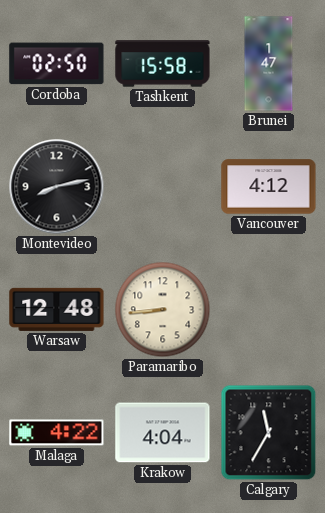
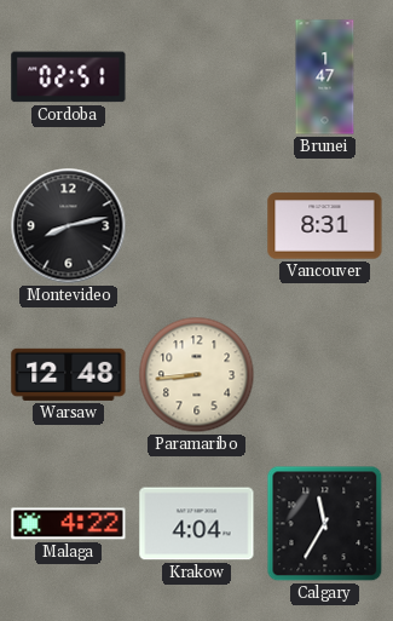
Cordoba: 02:50 -> 02:51
Tashkent: 15:58 -> none
Vancouver: 4:12 -> 8:31
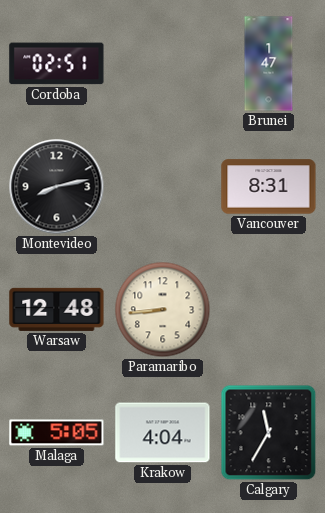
Malaga: 4:22 -> 5:05
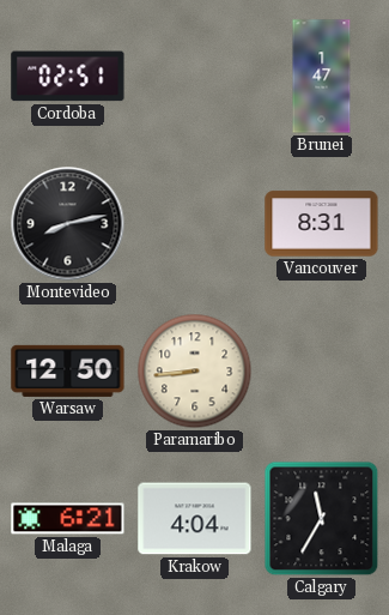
Warsaw: 12:48 -> 12:50
Malaga: 5:05 -> 6:21
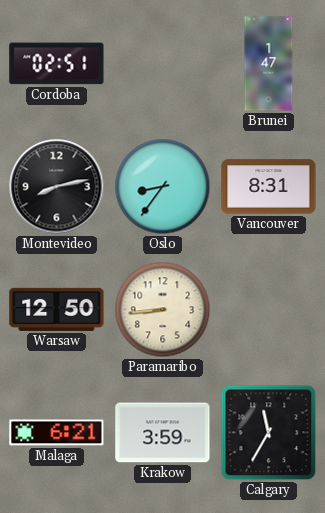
Oslo: none -> 8:36
Krakow: 4:04 -> 3:59
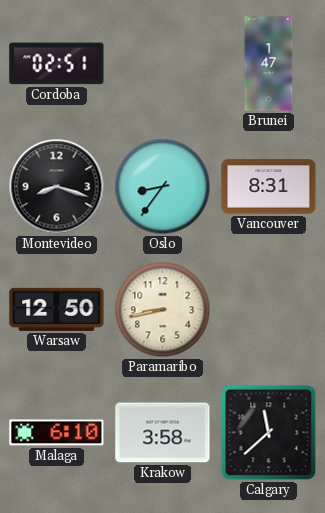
Montevideo: 8:13 -> 8:18
Paramaribo: 8:44 -> 8:43
Malaga: 6:21 -> 6:10
Krakow: 3:59 -> 3:58
Calgary: 11:35 -> 11:38
